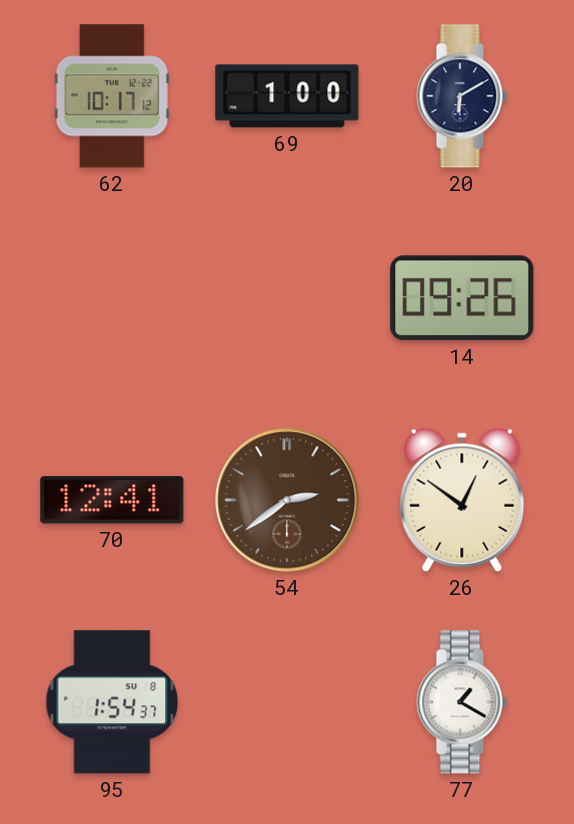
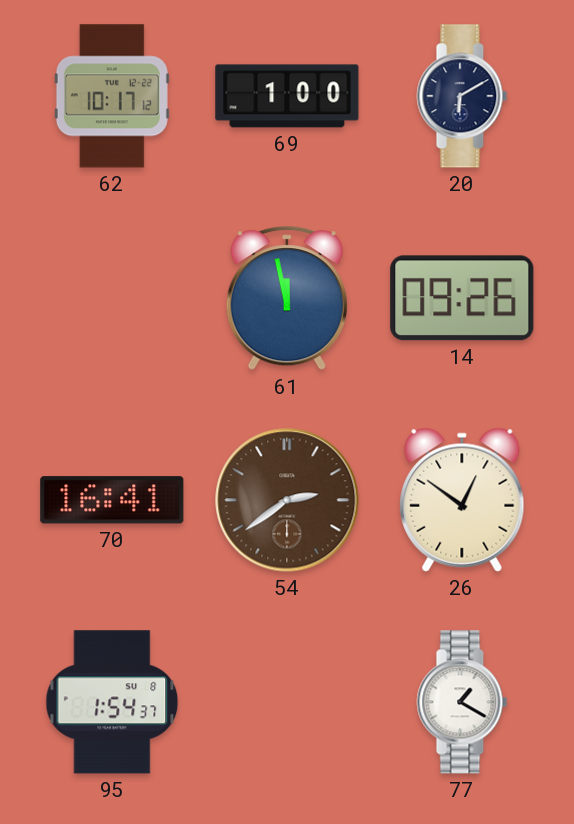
61: none -> 11:58
70: 12:41 -> 16:41
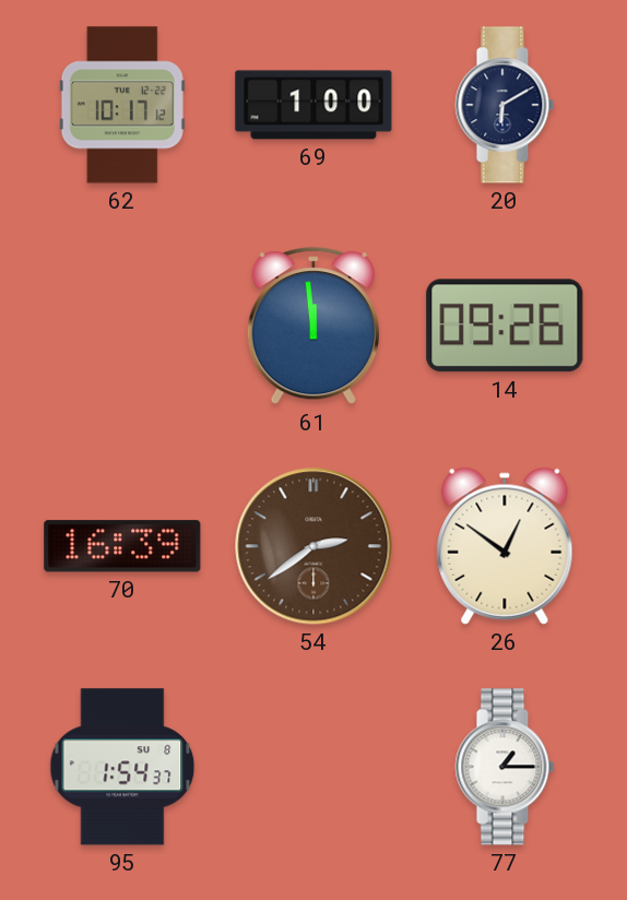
61: 11:58 -> 11:59
70: 16:41 -> 16:39
77: 1:20 -> 1:15
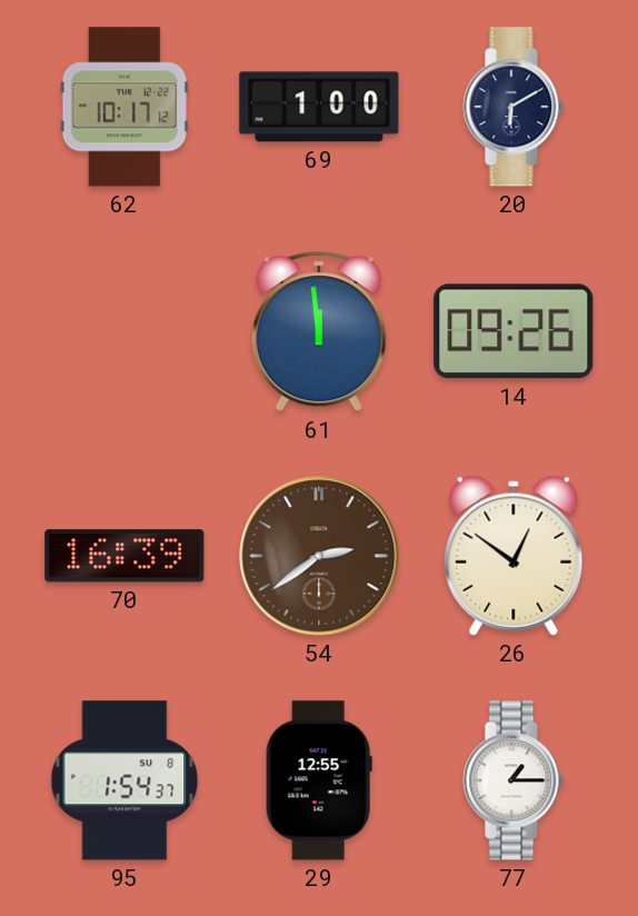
29: none -> 12:55
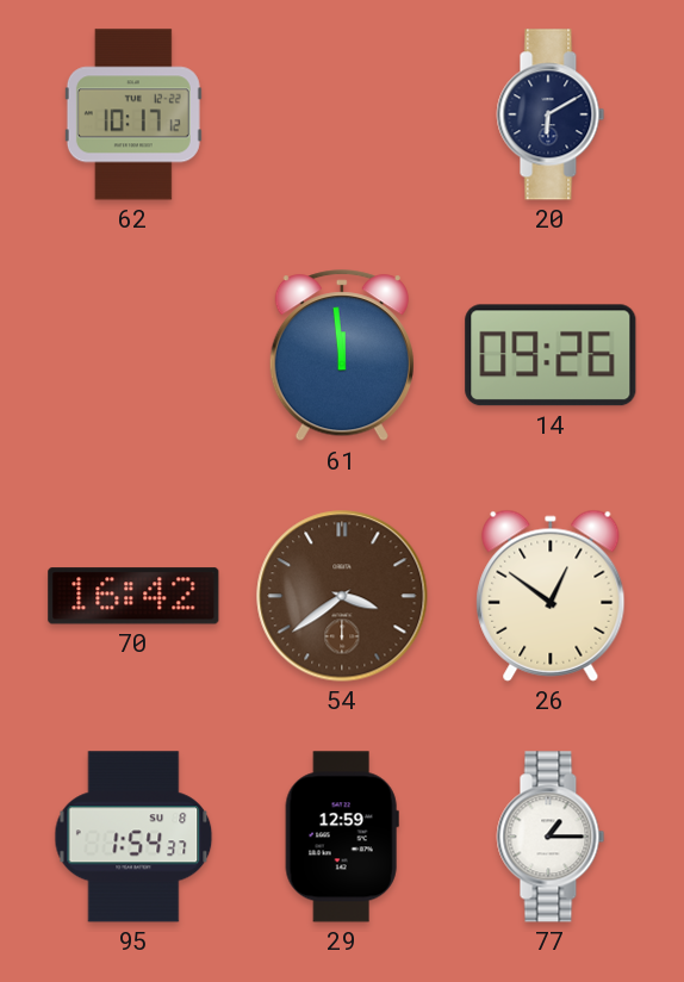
69: 1:00 -> none
70: 16:39 -> 16:42
54: 2:39 -> 3:39
29: 12:55 -> 12:59
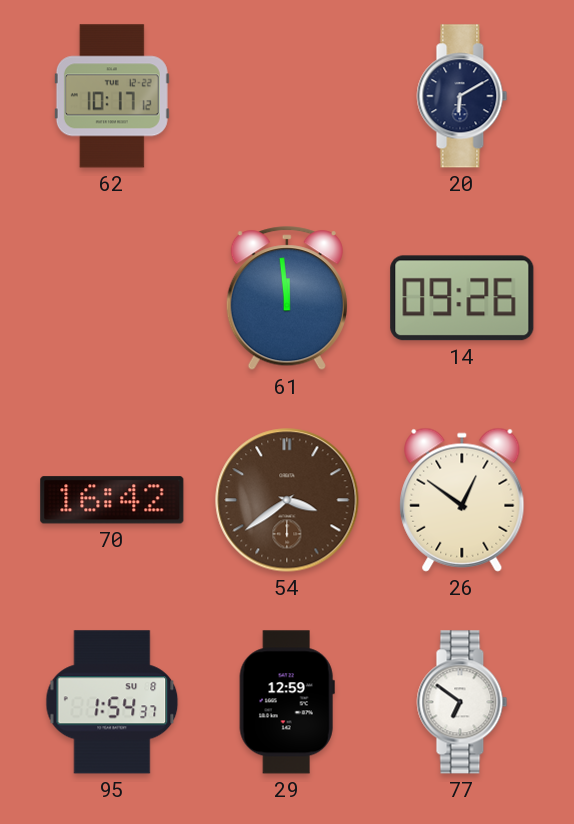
77: 1:15 -> 6:51
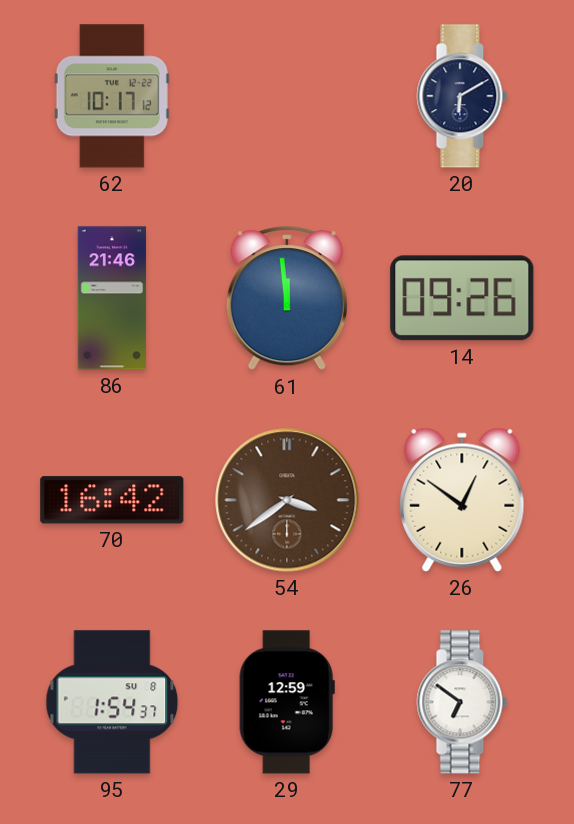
86: none -> 21:46
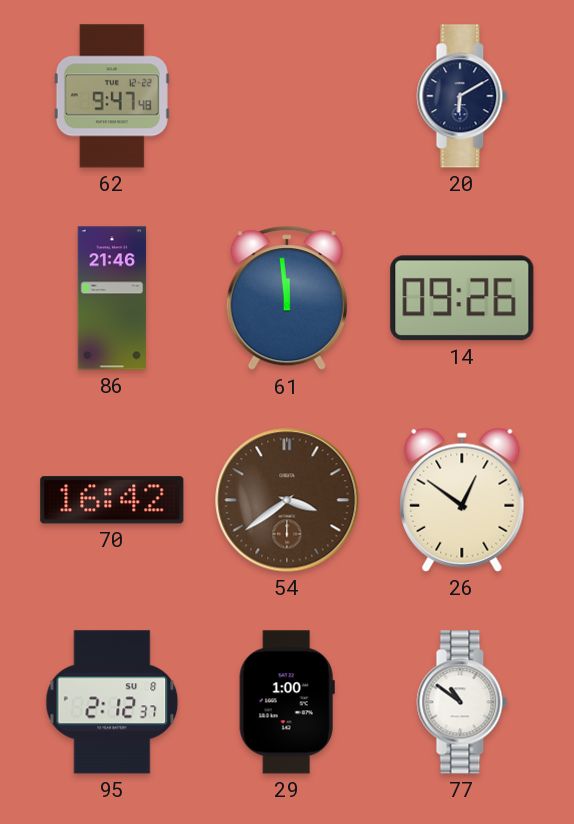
62: 10:17 -> 9:47
95: 1:54 -> 2:12
29: 12:59 -> 1:00
77: 6:51 -> 10:51
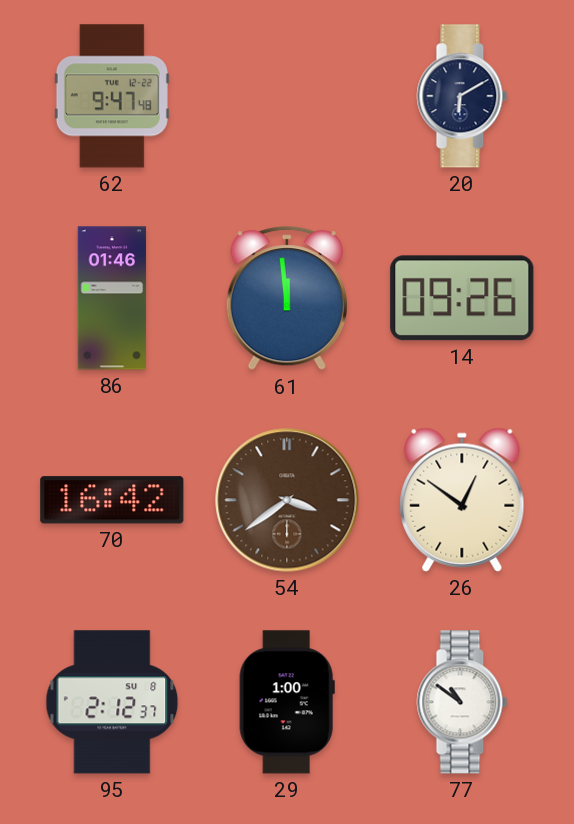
86: 21:46 -> 01:46
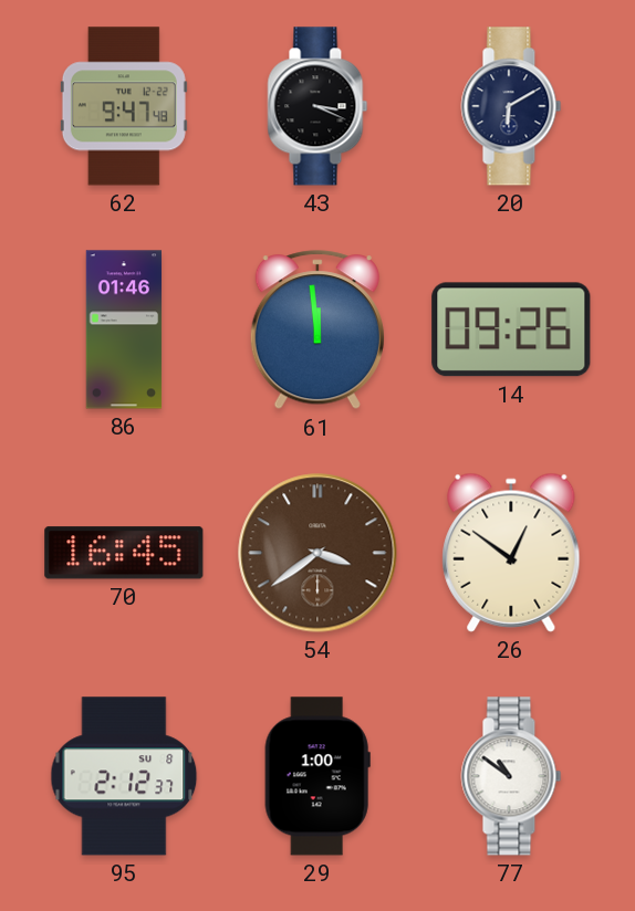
43: none -> 3:19
70: 16:42 -> 16:45
